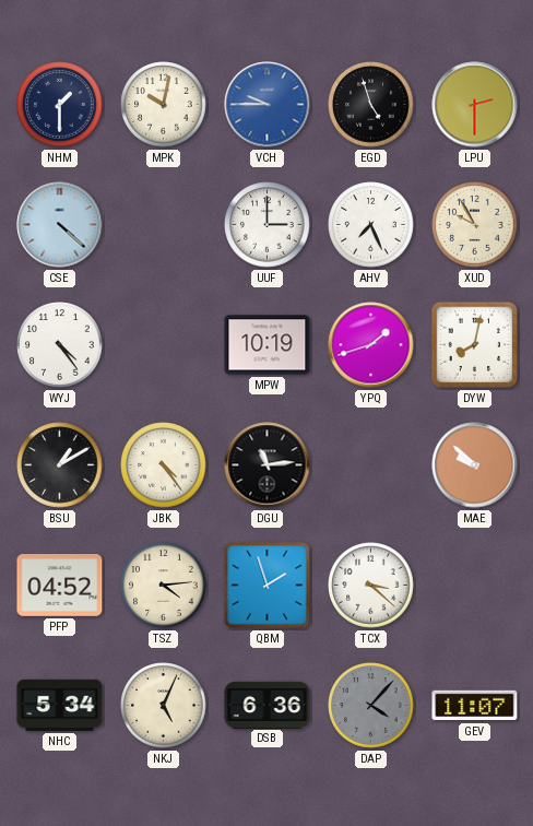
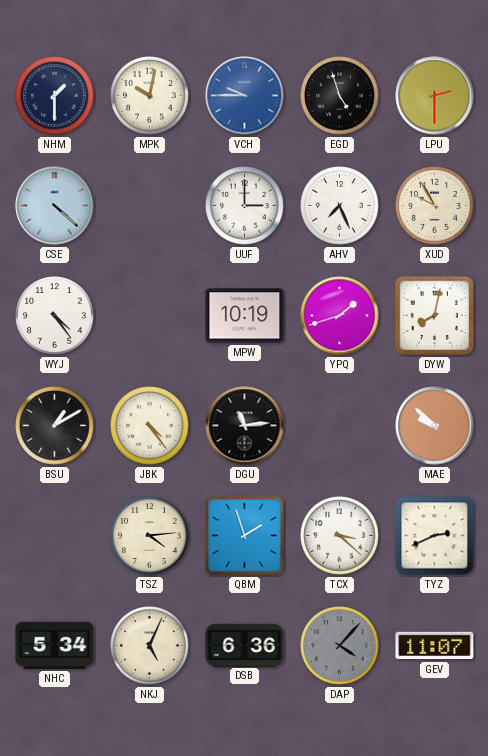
PFP: 04:52 -> none
TYZ: none -> 2:41
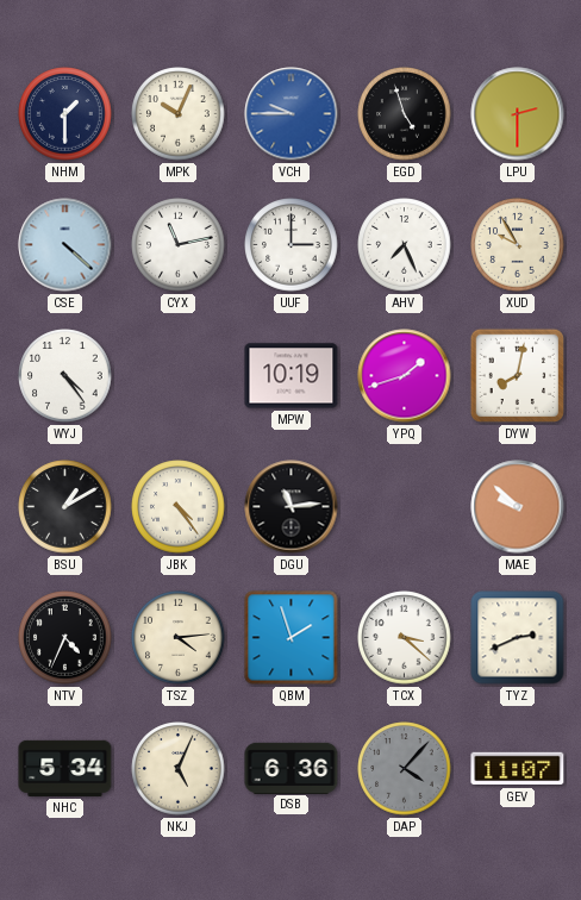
MPK: 10:02 -> 10:04
CYX: none -> 11:13
NTV: none -> 4:34
